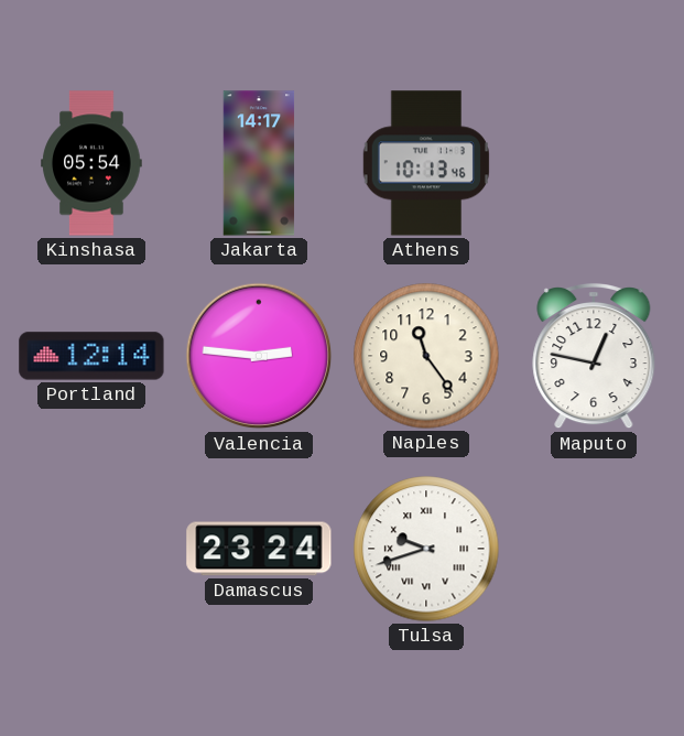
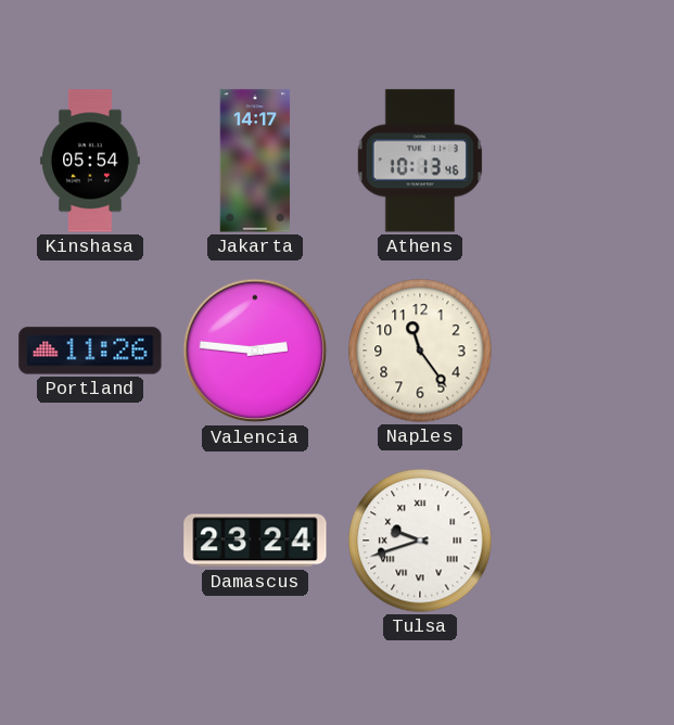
Portland: 12:14 -> 11:26
Maputo: 12:47 -> none
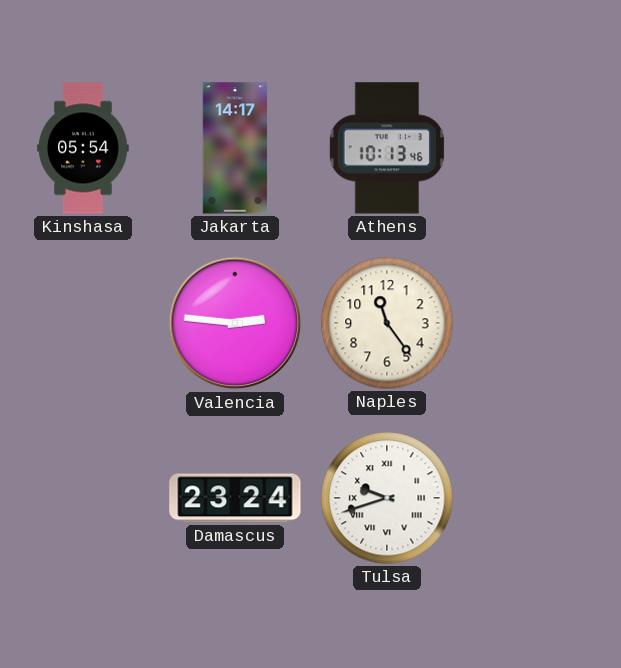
Portland: 11:26 -> none
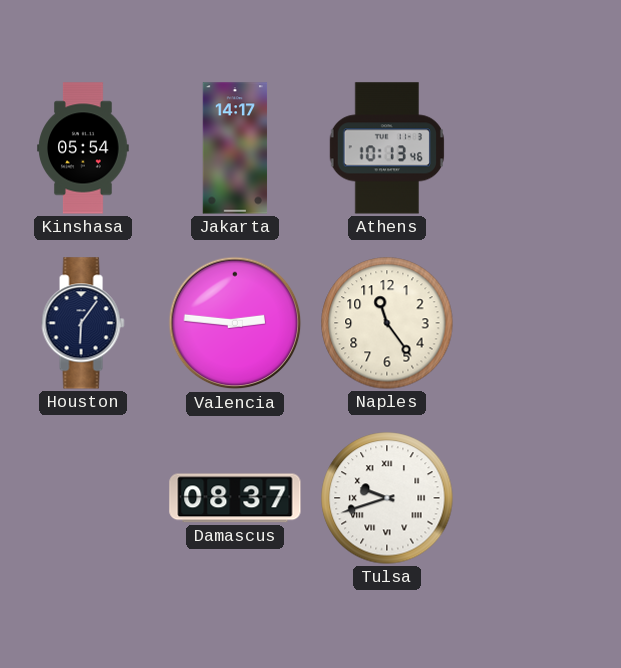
Houston: none -> 6:06
Damascus: 23:24 -> 08:37
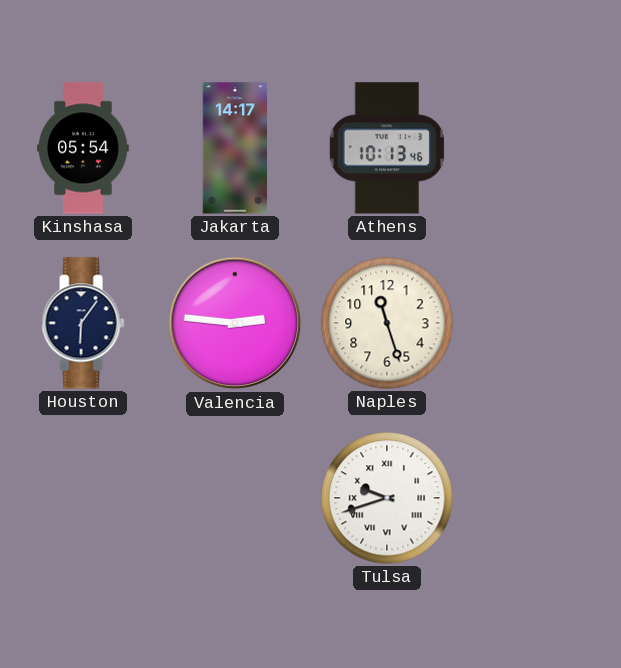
Naples: 11:24 -> 11:27
Damascus: 08:37 -> none
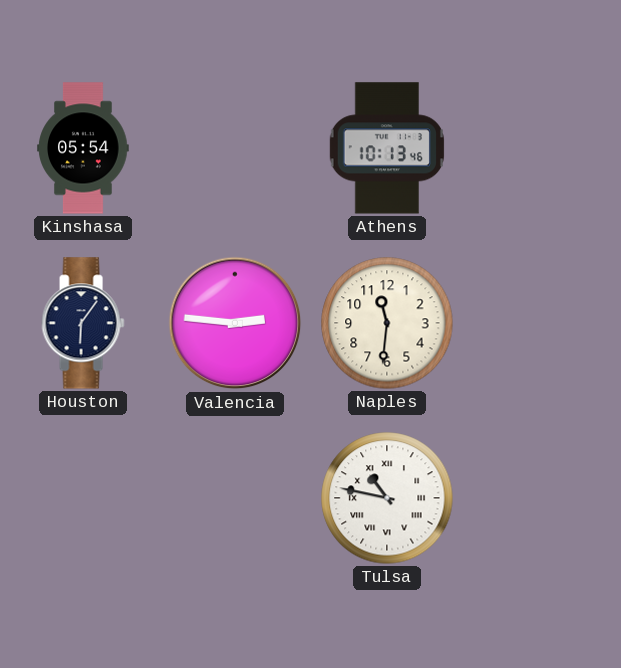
Jakarta: 14:17 -> none
Naples: 11:27 -> 11:31
Tulsa: 9:42 -> 10:47
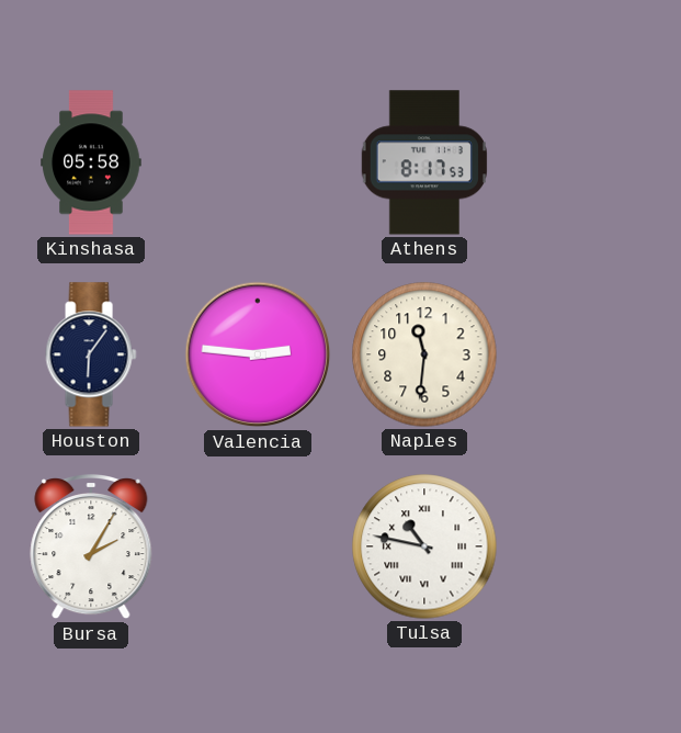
Kinshasa: 05:54 -> 05:58
Athens: 10:13 -> 8:17
Bursa: none -> 2:05
